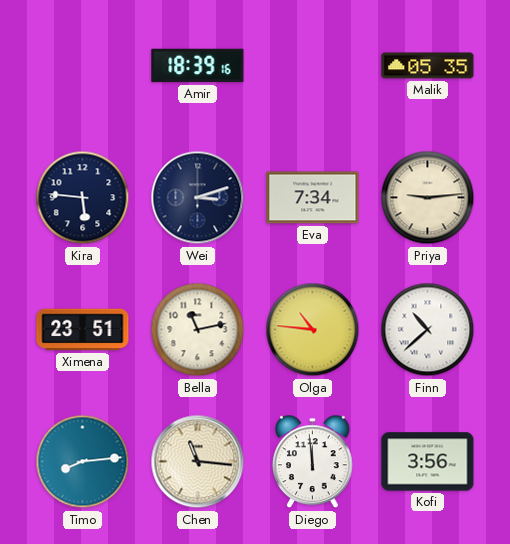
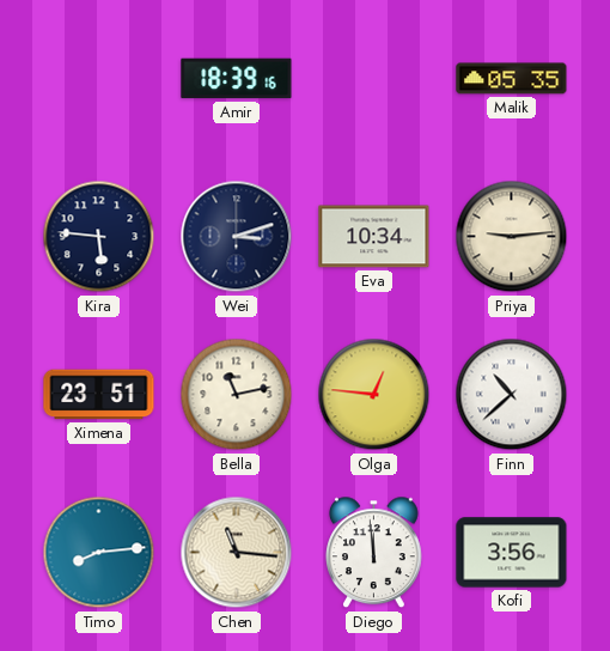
Eva: 7:34 -> 10:34
Olga: 10:46 -> 12:46
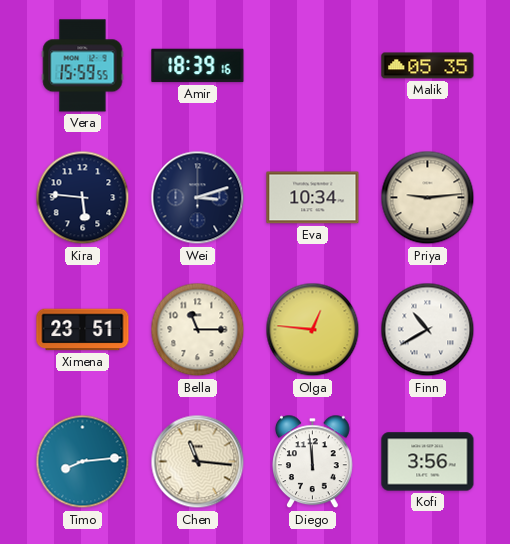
Vera: none -> 15:59
Bella: 11:13 -> 11:15
Finn: 10:38 -> 10:40
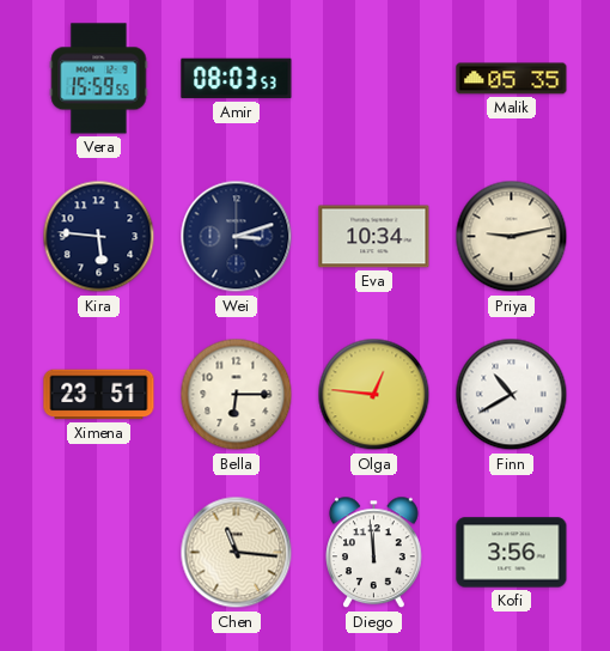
Amir: 18:39 -> 08:03
Priya: 9:14 -> 9:13
Bella: 11:15 -> 6:15
Timo: 8:14 -> none
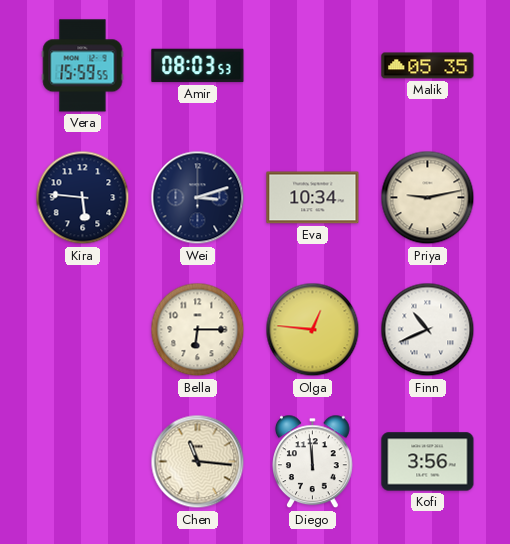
Ximena: 23:51 -> none
Finn: 10:40 -> 10:41
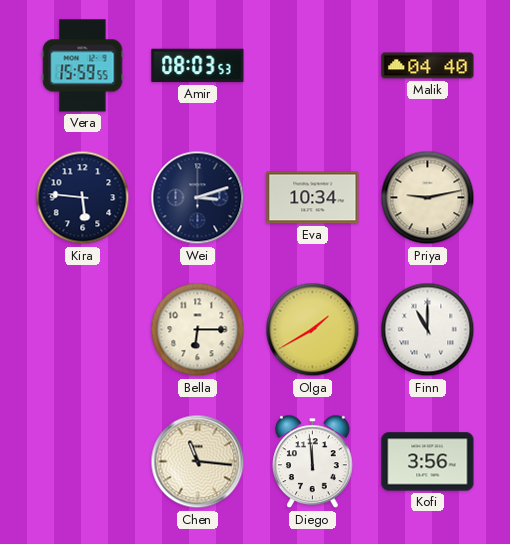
Malik: 05:35 -> 04:40
Olga: 12:46 -> 1:40
Finn: 10:41 -> 11:00
